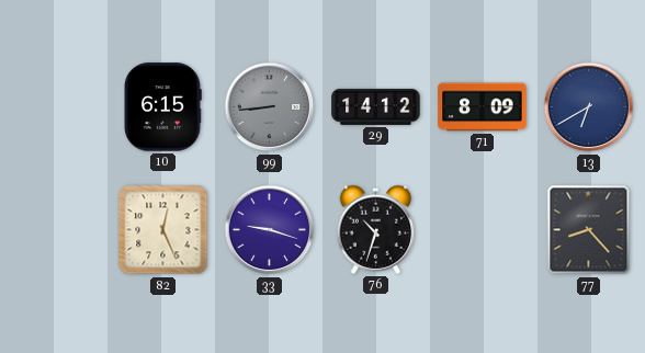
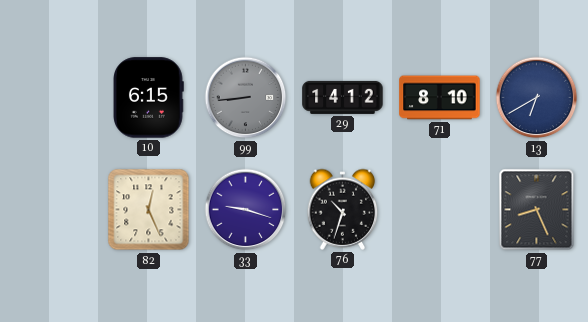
71: 8:09 -> 8:10
77: 8:23 -> 8:26
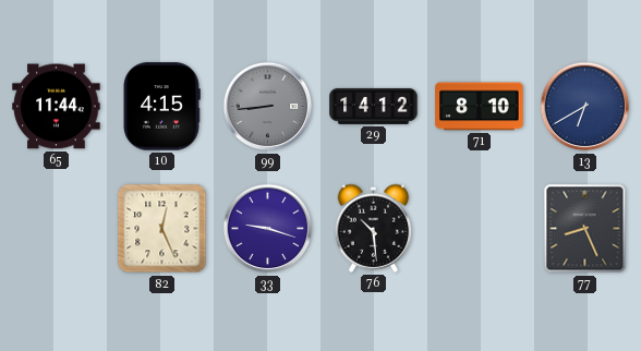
65: none -> 11:44
10: 6:15 -> 4:15
76: 10:33 -> 10:29
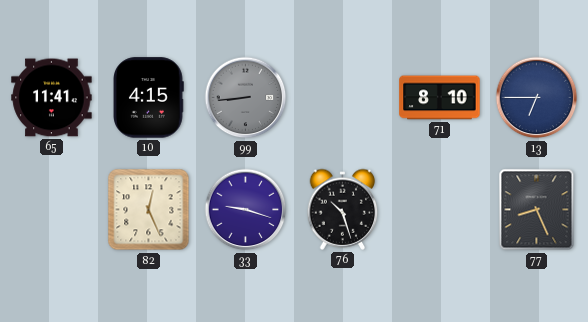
65: 11:44 -> 11:41
29: 14:12 -> none
13: 6:40 -> 6:45
76: 10:29 -> 10:27
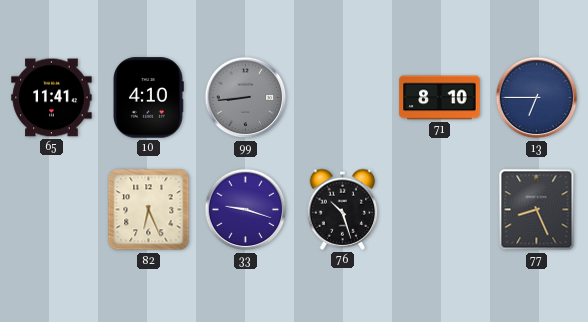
10: 4:15 -> 4:10
82: 12:26 -> 6:26
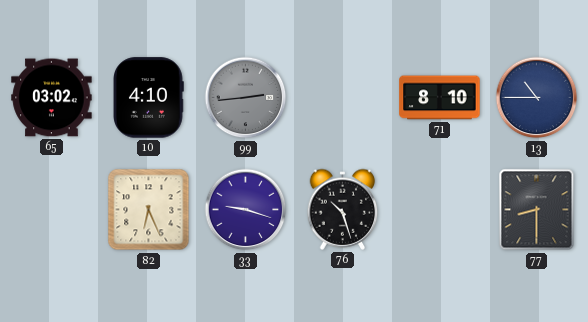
65: 11:41 -> 03:02
99: 8:44 -> 2:44
13: 6:45 -> 10:45
77: 8:26 -> 8:30
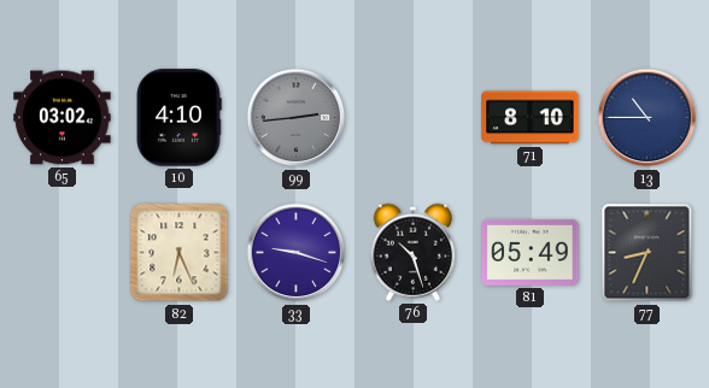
81: none -> 05:49
77: 8:30 -> 8:34
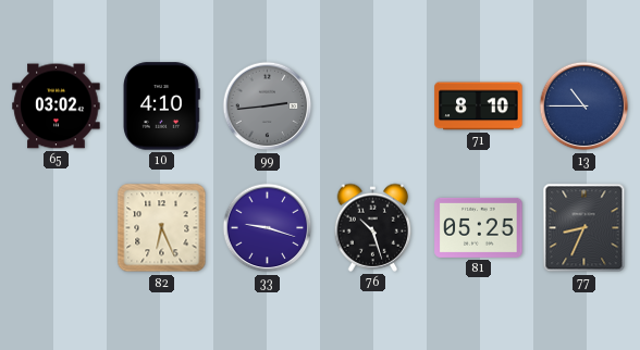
81: 05:49 -> 05:25
